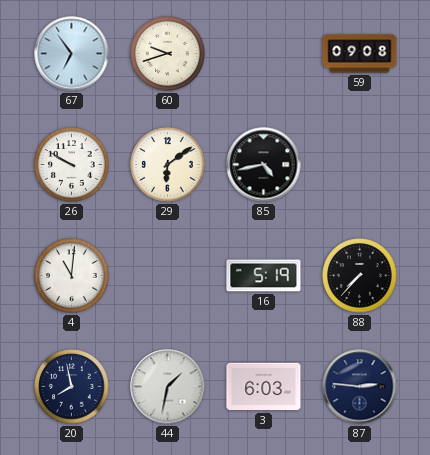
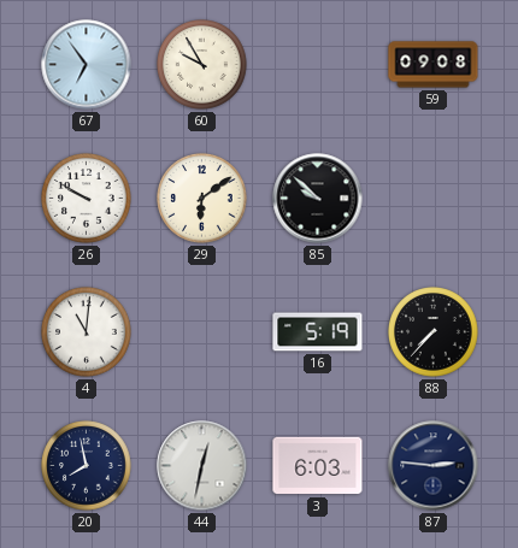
60: 9:42 -> 9:55
85: 4:43 -> 9:52
44: 1:32 -> 12:32
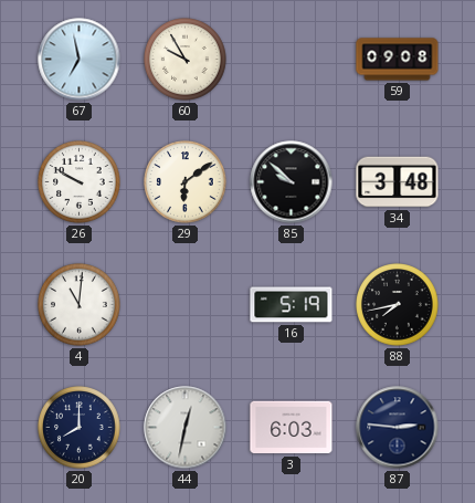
67: 6:54 -> 6:58
34: none -> 3:48
88: 7:37 -> 7:43
20: 7:58 -> 8:00
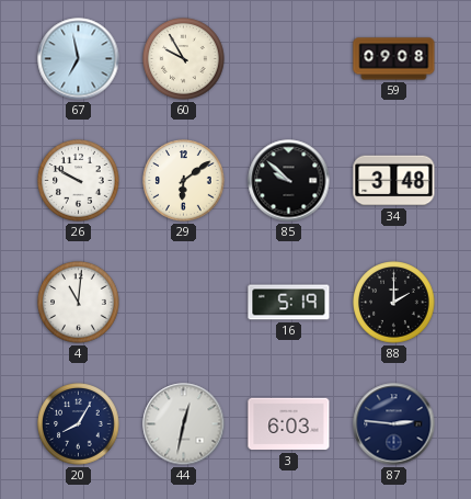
88: 7:43 -> 2:00
20: 8:00 -> 8:05
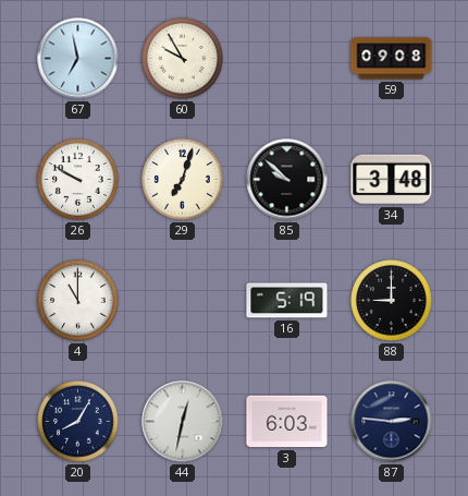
29: 6:09 -> 7:03
4: 11:01 -> 11:00
88: 2:00 -> 9:00
